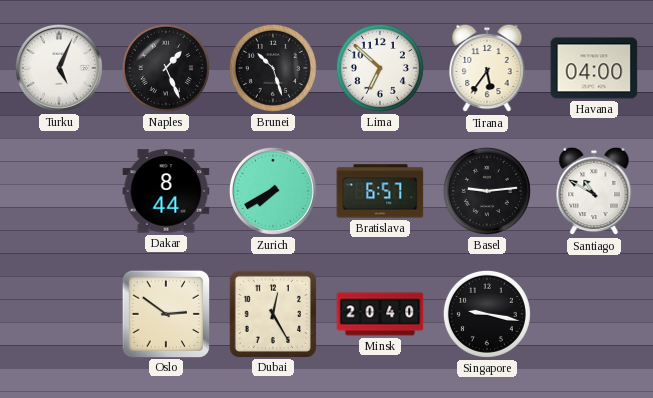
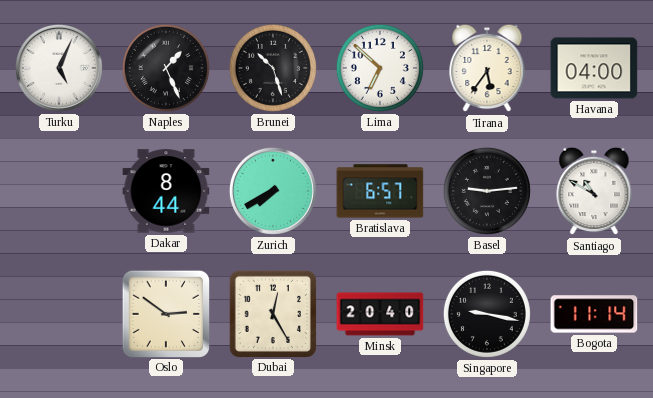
Bogota: none -> 11:14
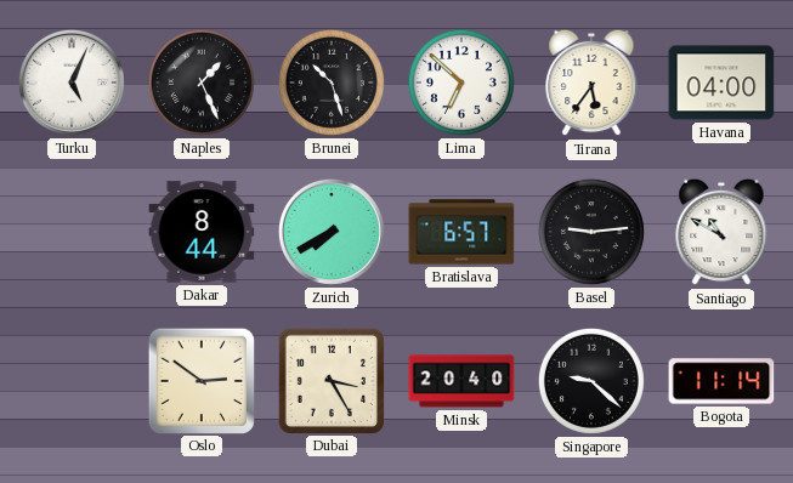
Dubai: 12:25 -> 3:25
Singapore: 9:17 -> 9:22
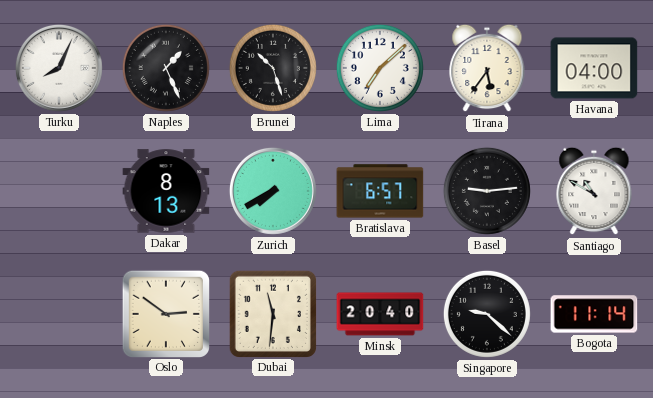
Turku: 5:04 -> 8:04
Lima: 6:52 -> 7:08
Dakar: 8:44 -> 8:13
Dubai: 3:25 -> 11:31
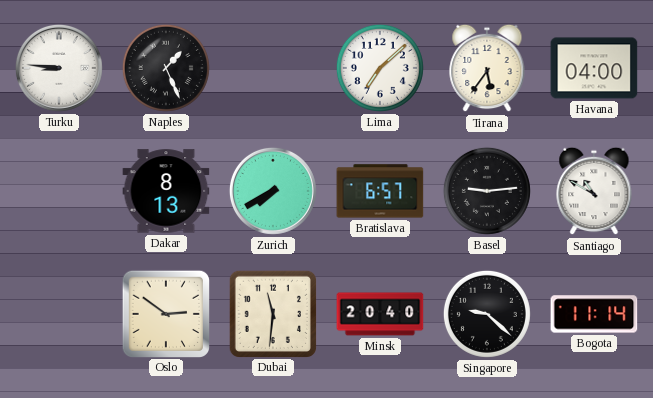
Turku: 8:04 -> 8:46
Brunei: 10:27 -> none
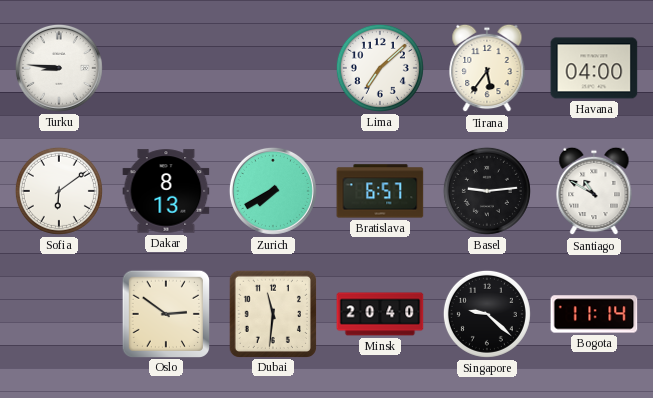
Naples: 1:26 -> none
Sofia: none -> 6:09
